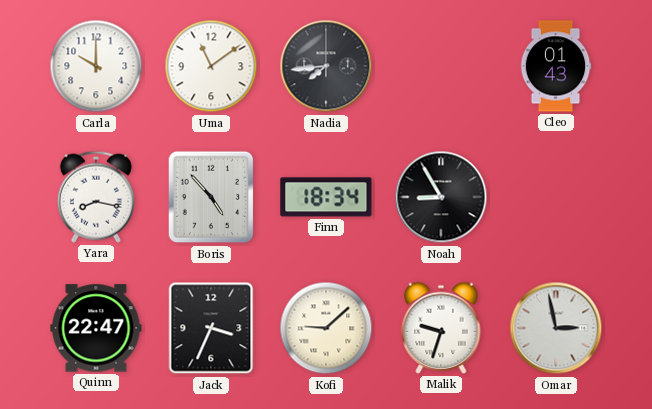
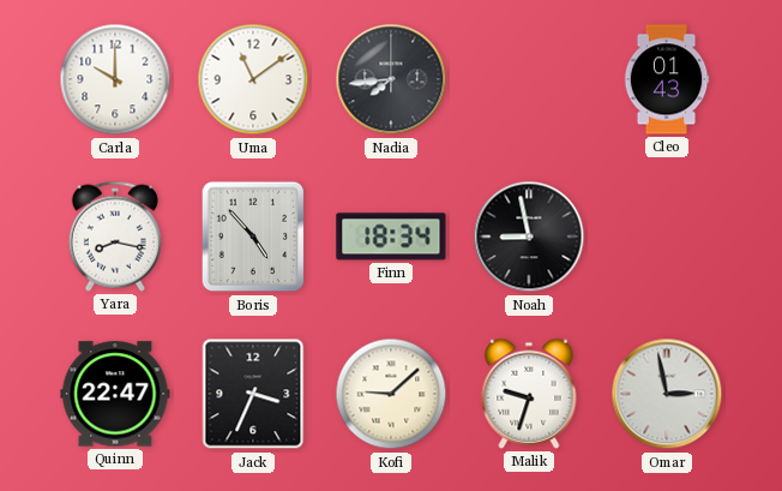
Noah: 8:55 -> 8:58
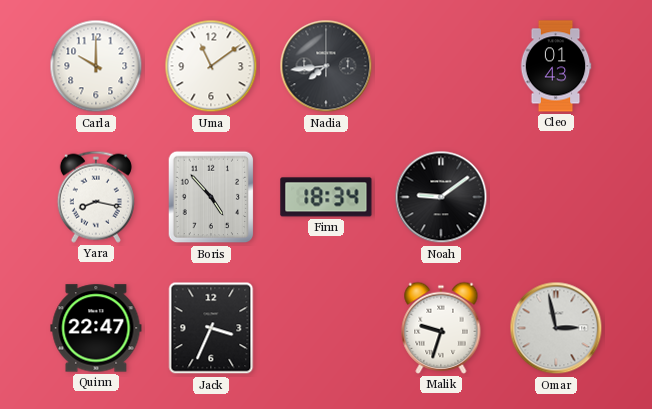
Noah: 8:58 -> 9:09
Kofi: 9:08 -> none
